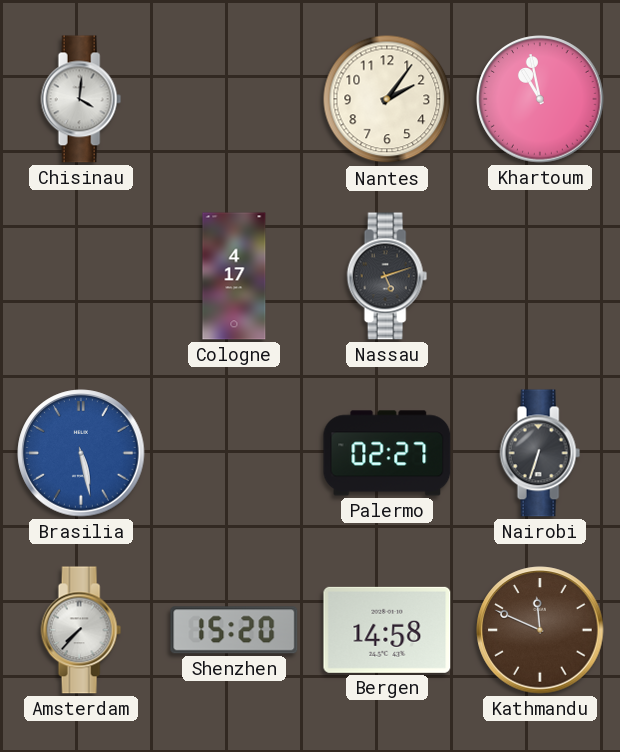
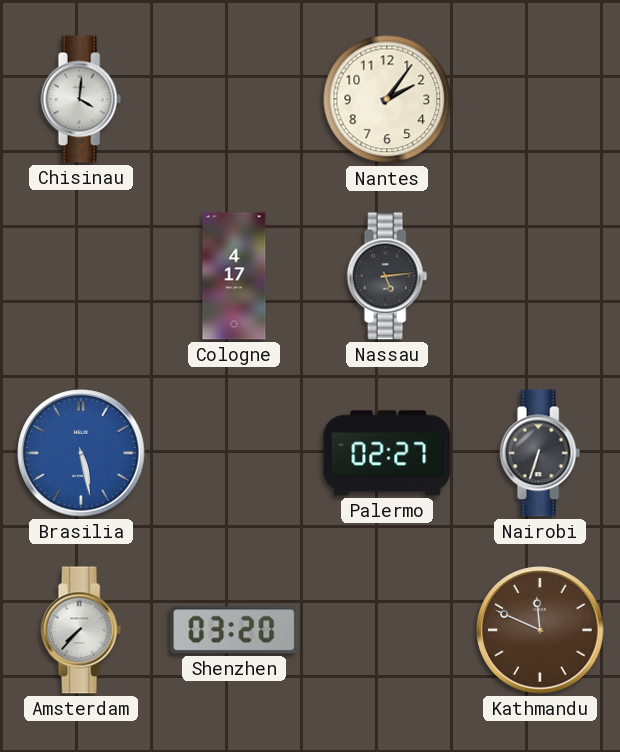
Khartoum: 10:58 -> none
Nassau: 5:12 -> 5:14
Shenzhen: 15:20 -> 03:20
Bergen: 14:58 -> none
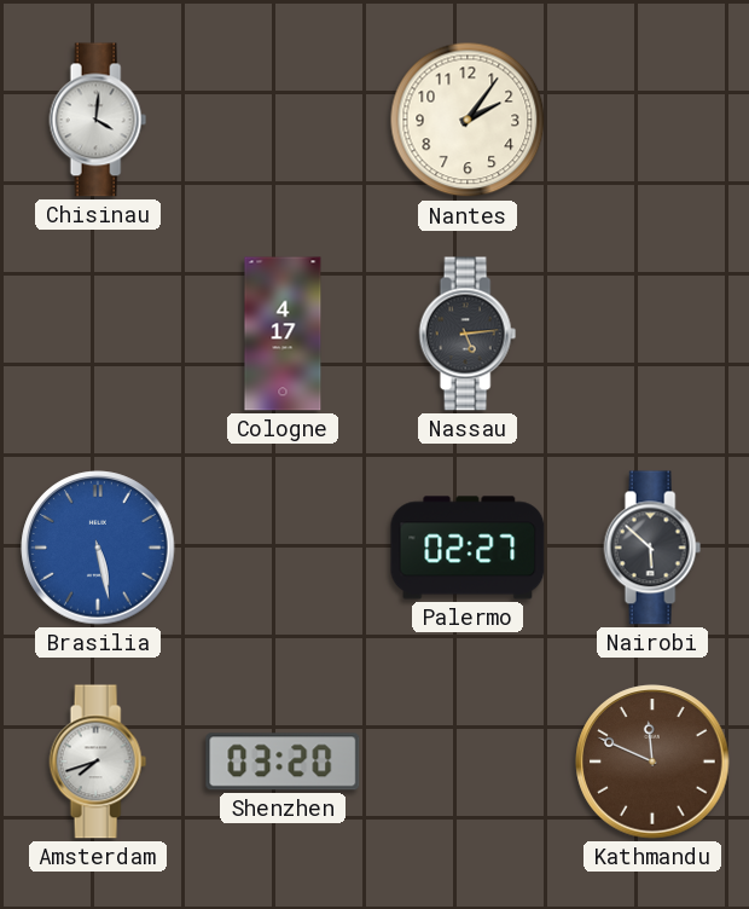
Nairobi: 6:33 -> 5:52
Amsterdam: 7:37 -> 7:42
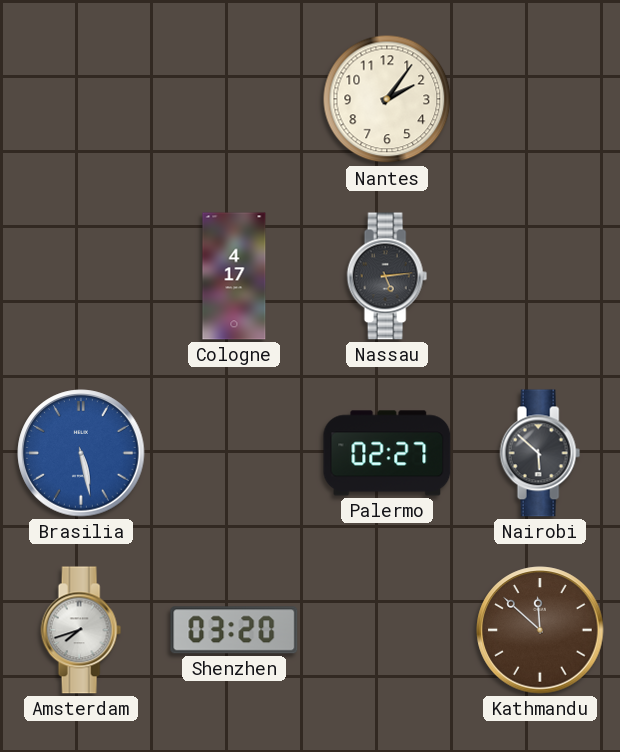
Chisinau: 4:01 -> none
Kathmandu: 11:49 -> 11:52
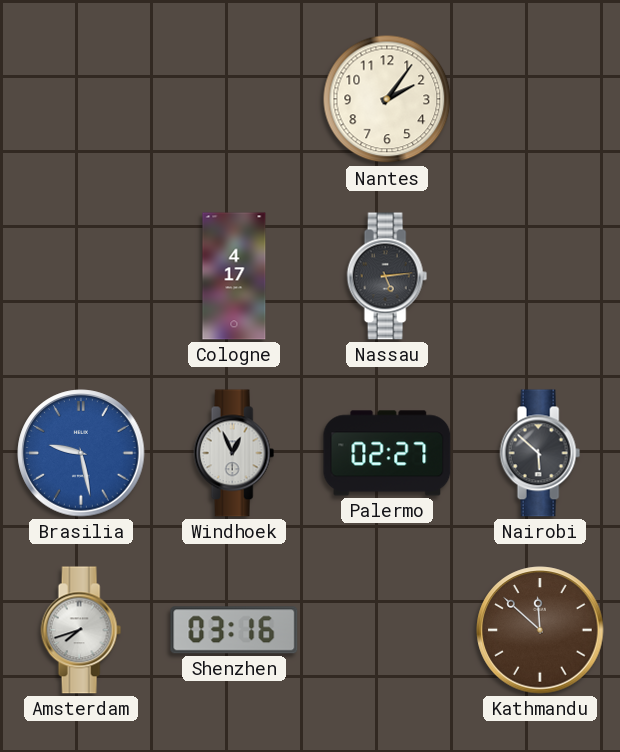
Brasilia: 5:28 -> 9:28
Windhoek: none -> 12:56
Shenzhen: 03:20 -> 03:16
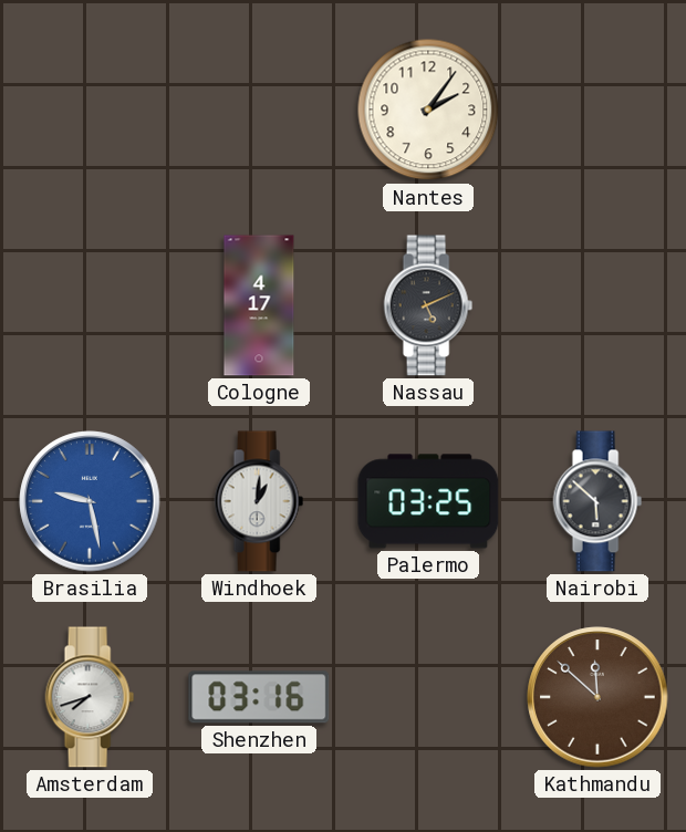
Nassau: 5:14 -> 5:11
Windhoek: 12:56 -> 1:01
Palermo: 02:27 -> 03:25
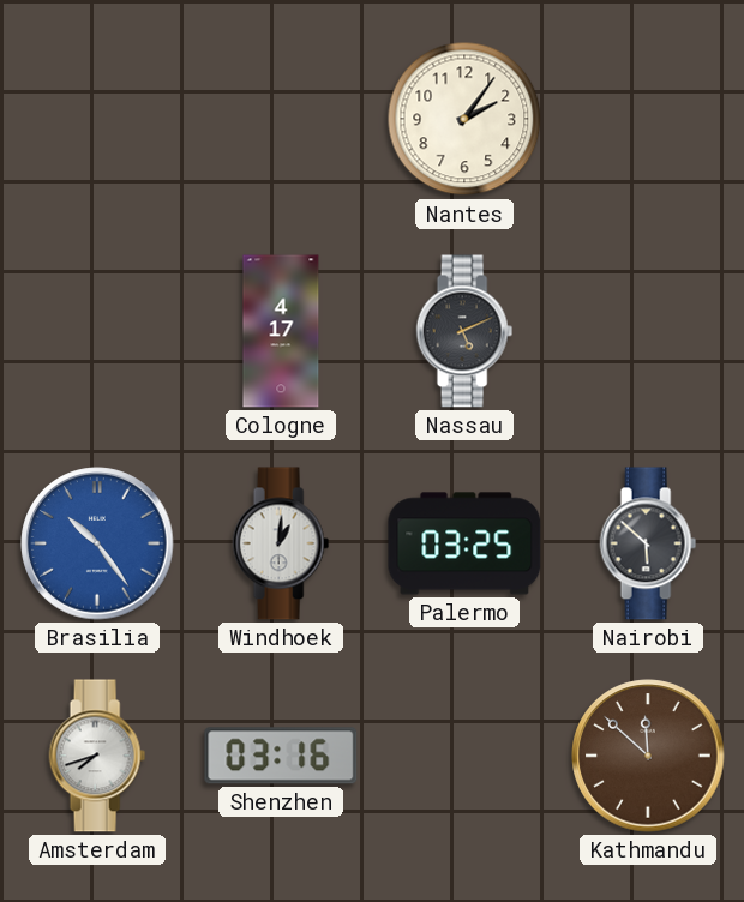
Brasilia: 9:28 -> 10:24
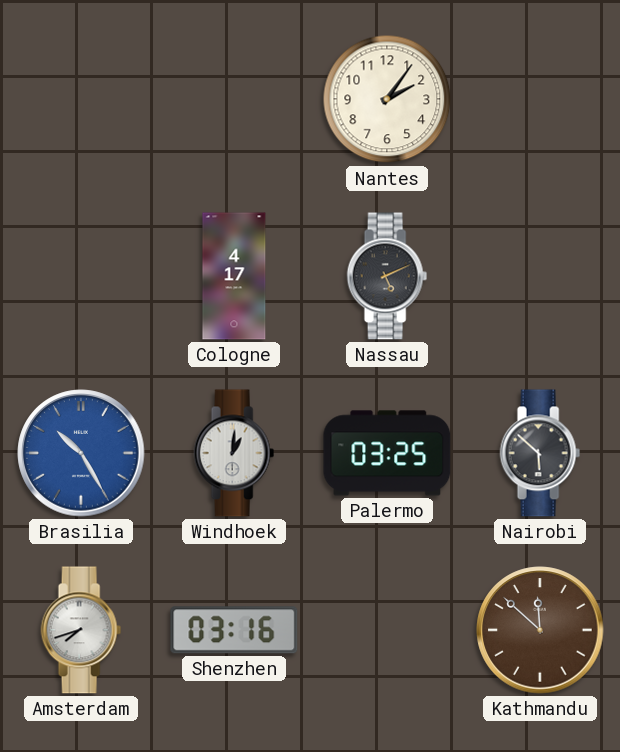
Brasilia: 10:24 -> 10:25
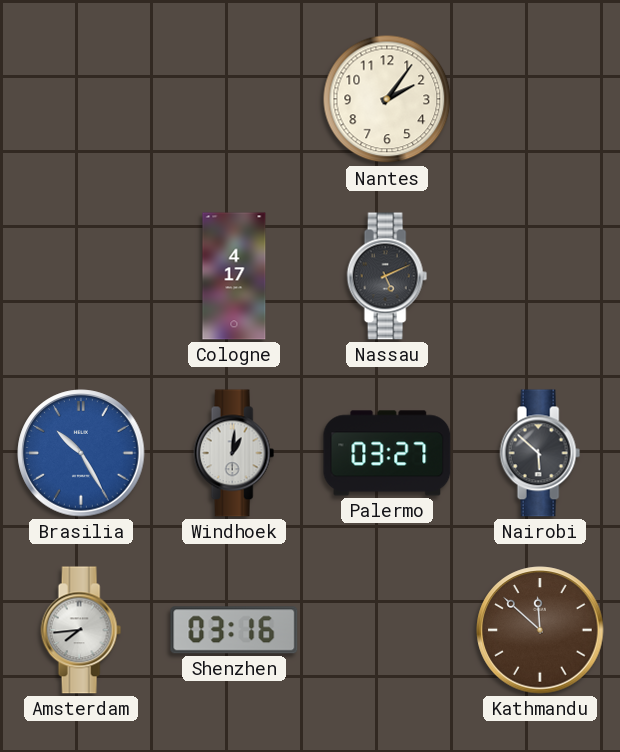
Palermo: 03:25 -> 03:27
Amsterdam: 7:42 -> 7:44
